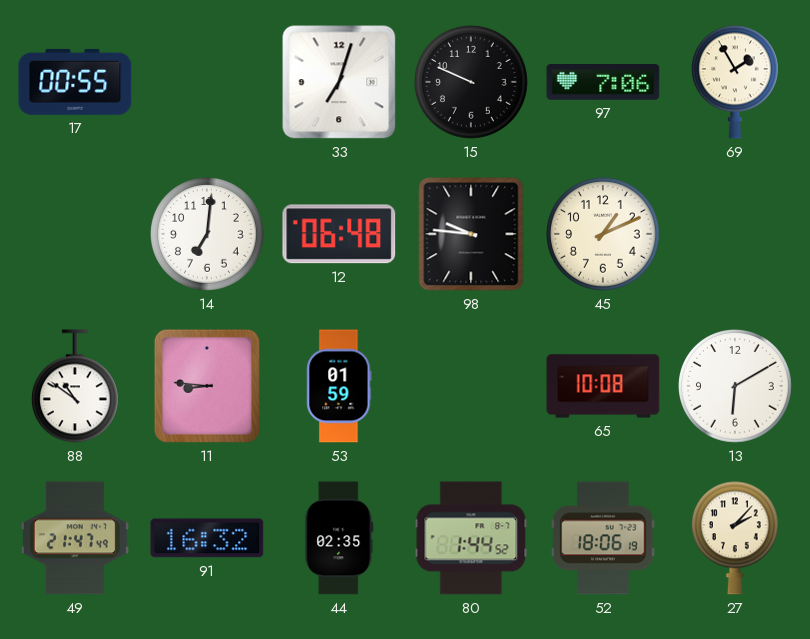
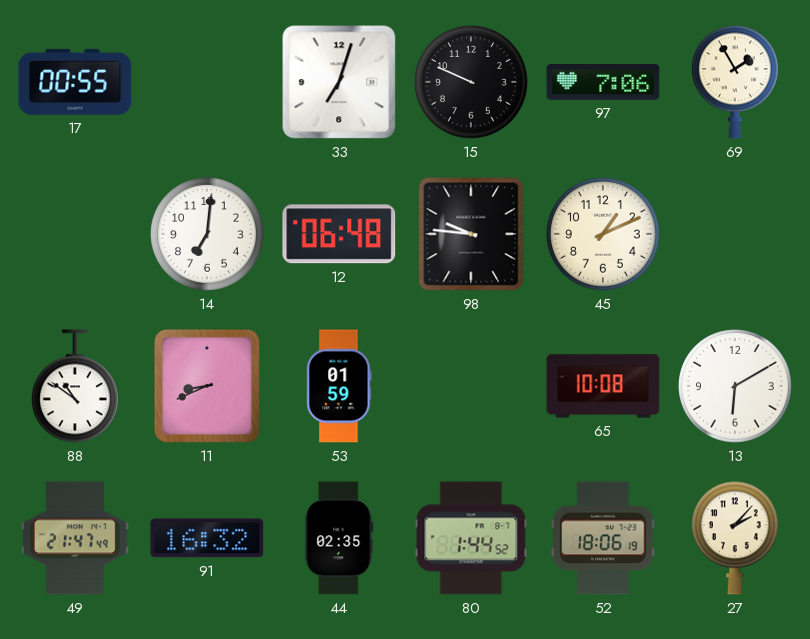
11: 8:46 -> 8:41
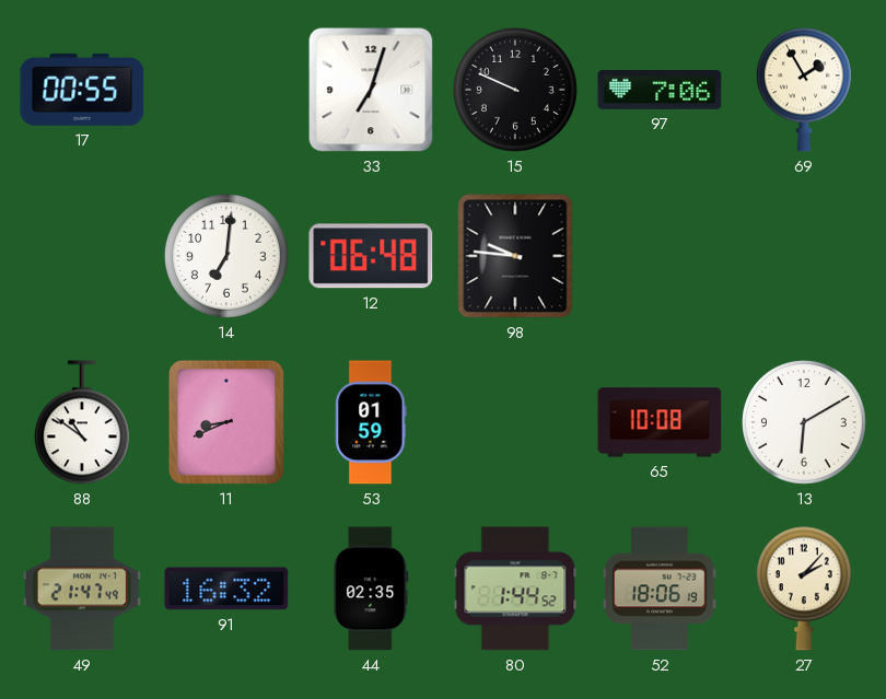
45: 1:11 -> none
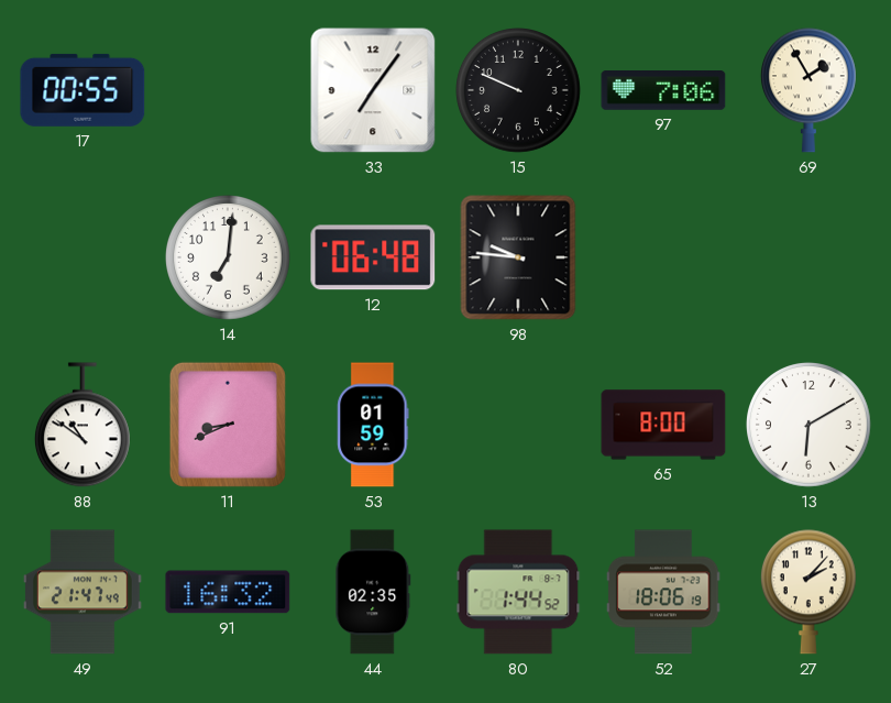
33: 7:03 -> 7:06
65: 10:08 -> 8:00
